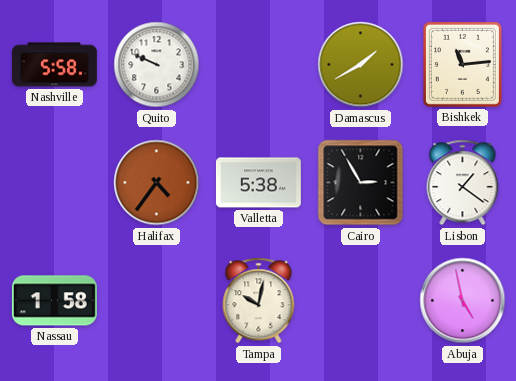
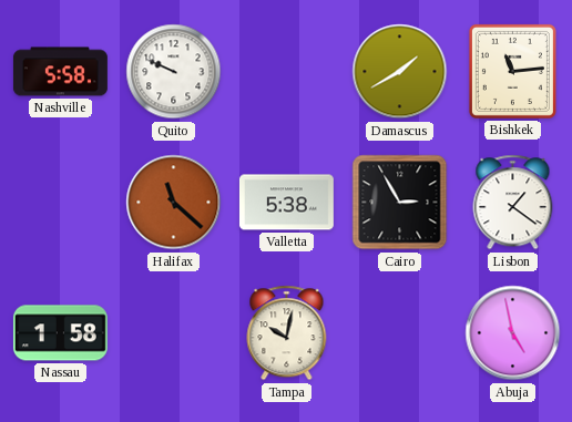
Halifax: 4:36 -> 11:22
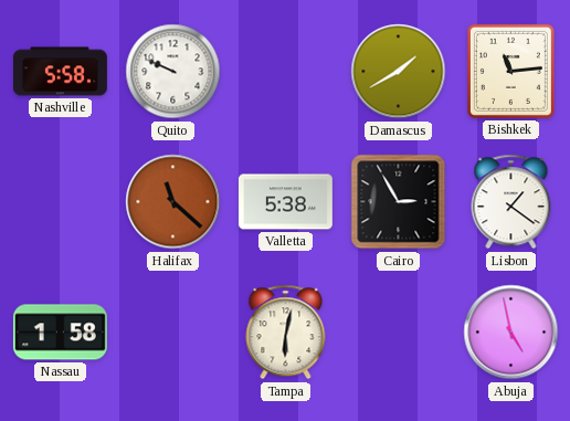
Tampa: 10:02 -> 6:02
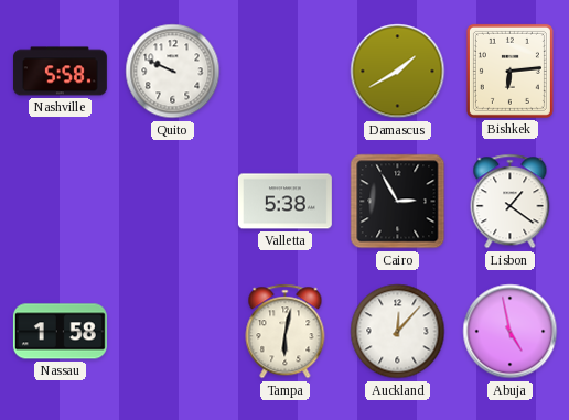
Bishkek: 11:14 -> 6:14
Halifax: 11:22 -> none
Auckland: none -> 12:07
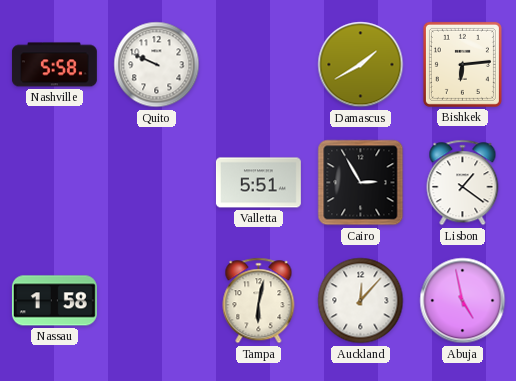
Valletta: 5:38 -> 5:51
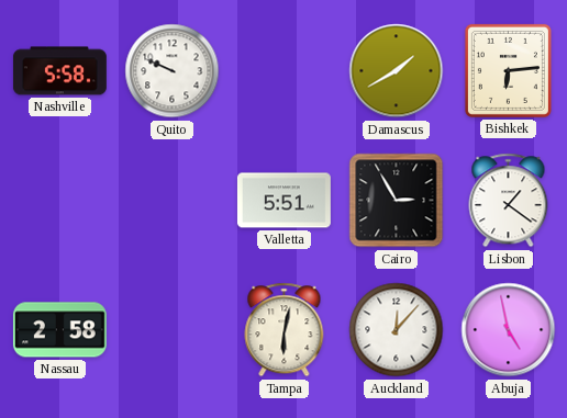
Nassau: 1:58 -> 2:58
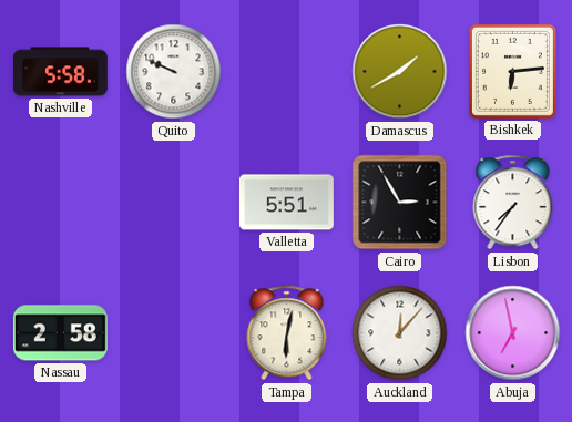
Lisbon: 1:21 -> 7:36
Abuja: 4:58 -> 6:58
